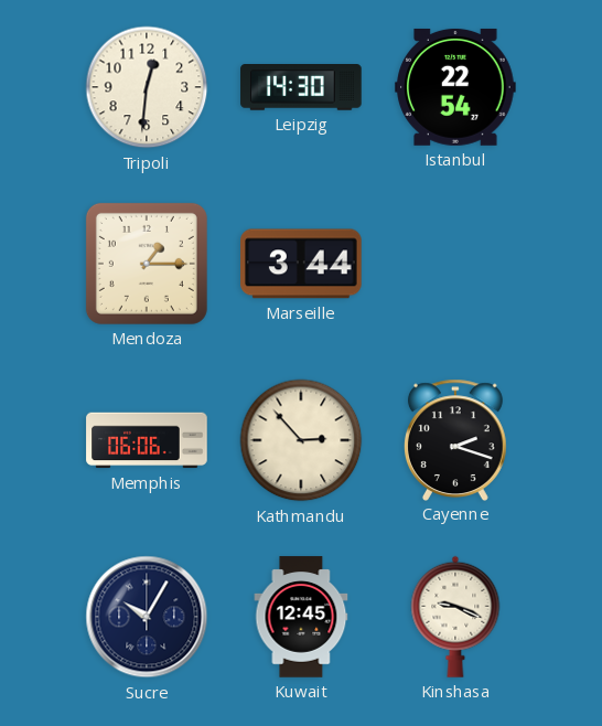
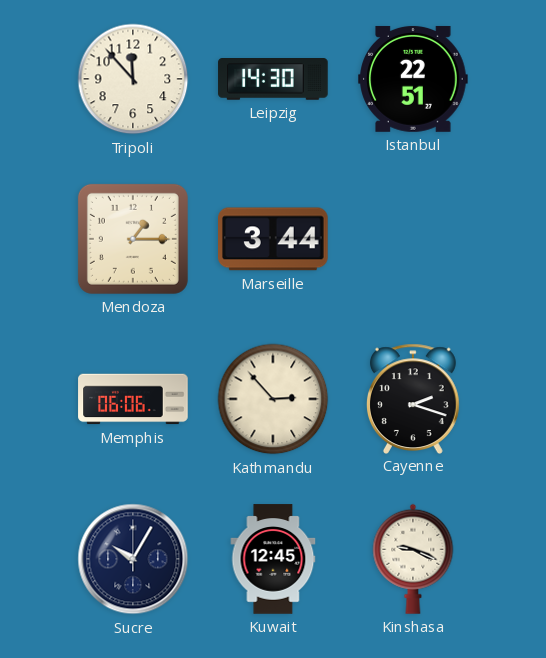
Tripoli: 12:31 -> 11:53
Istanbul: 22:54 -> 22:51
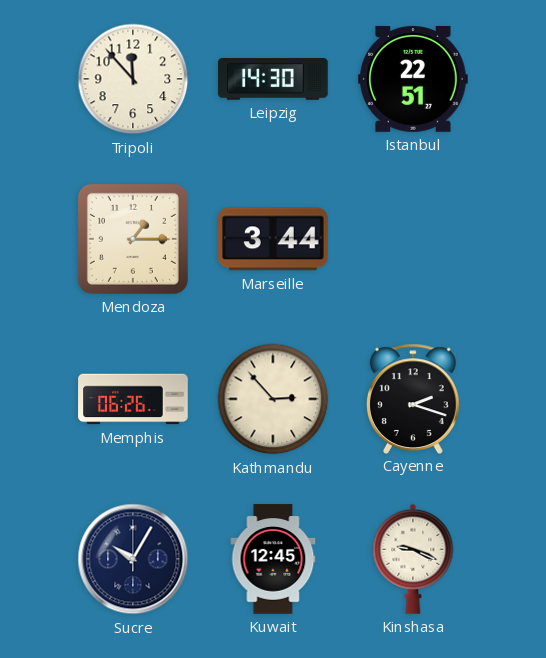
Memphis: 06:06 -> 06:26
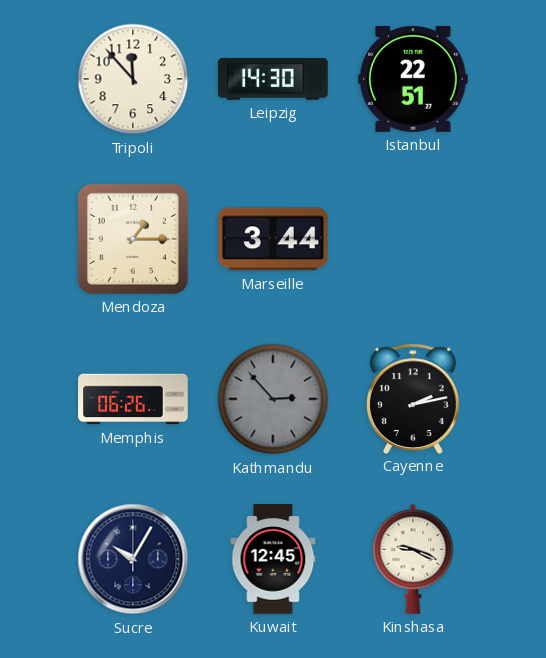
Kathmandu dial: cream -> grey
Cayenne: 2:18 -> 2:13
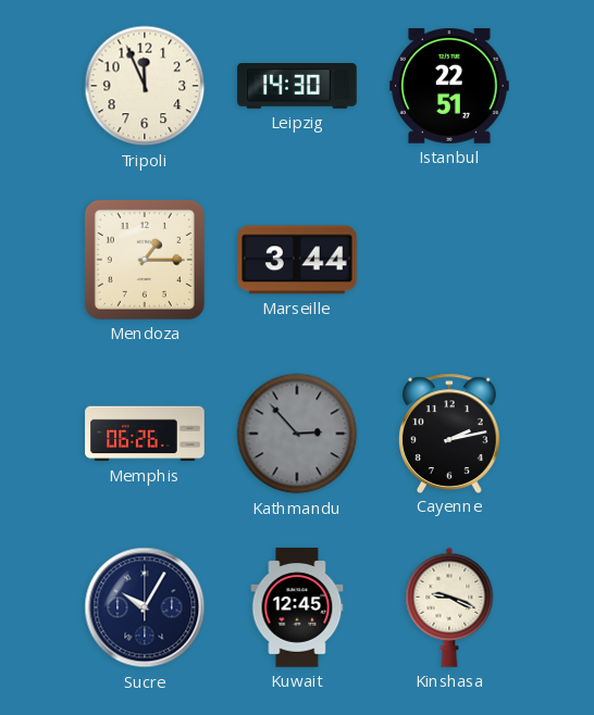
Tripoli: 11:53 -> 11:56
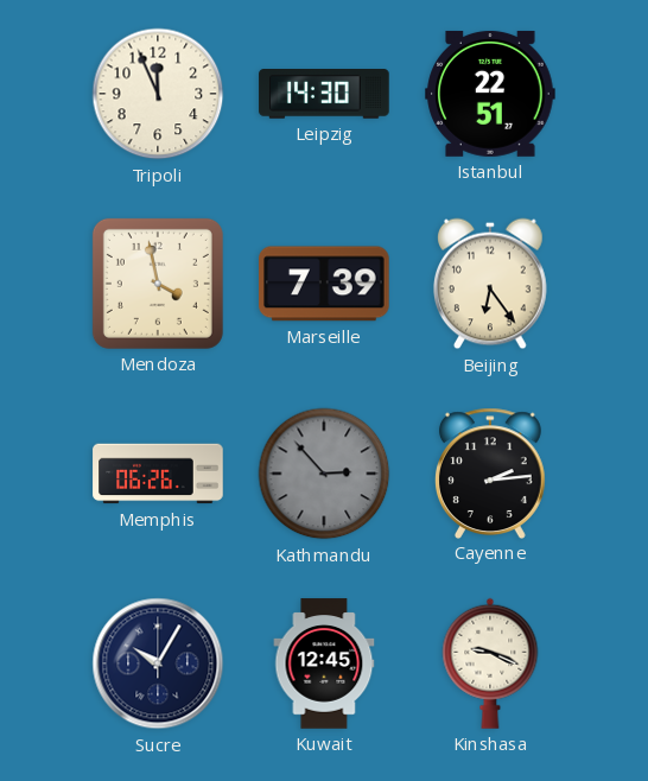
Mendoza: 1:15 -> 3:58
Marseille: 3:44 -> 7:39
Beijing: none -> 6:24
Cayenne: 2:13 -> 2:14
